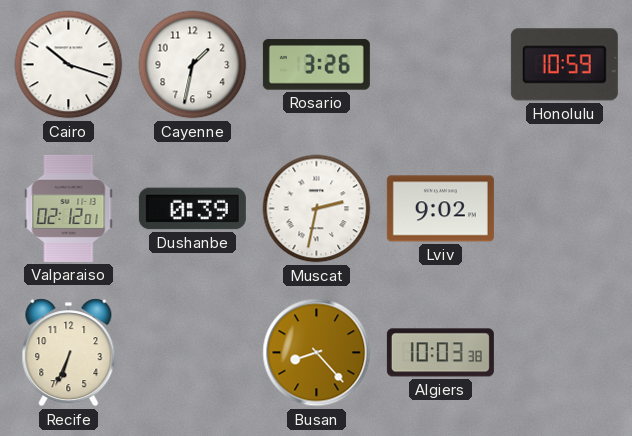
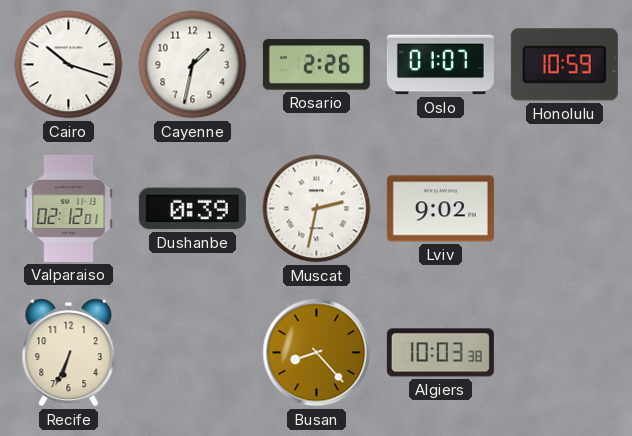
Rosario: 3:26 -> 2:26
Oslo: none -> 01:07
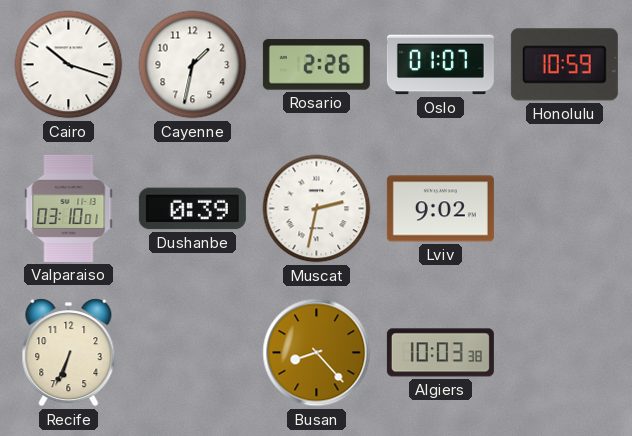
Valparaiso: 02:12 -> 03:10
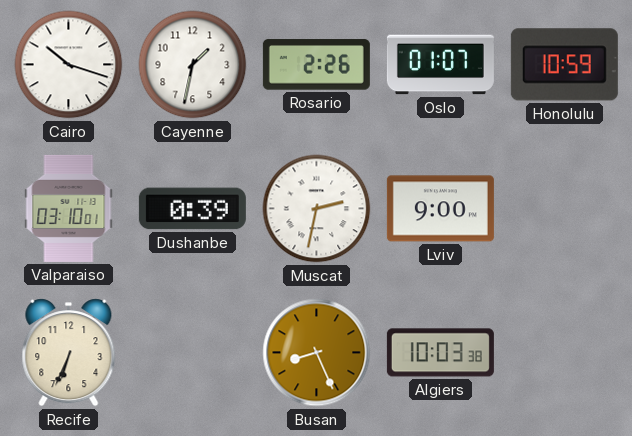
Lviv: 9:02 -> 9:00
Busan: 8:23 -> 8:26
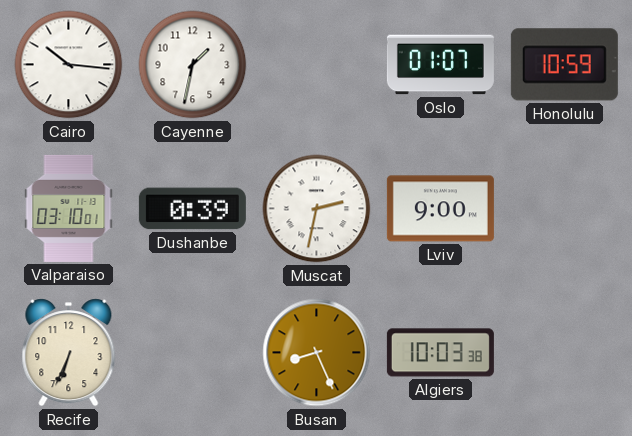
Cairo: 10:18 -> 10:16
Rosario: 2:26 -> none
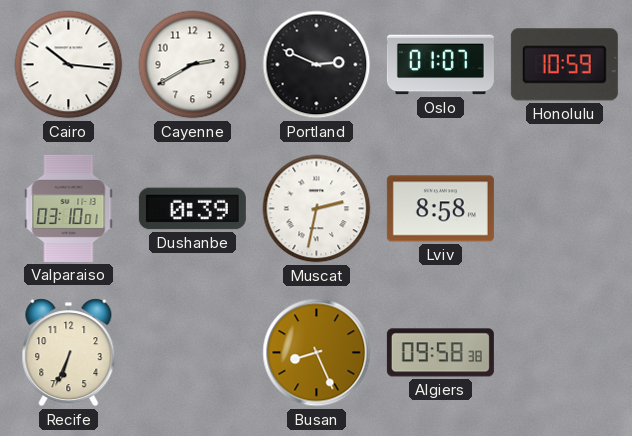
Cayenne: 1:32 -> 2:40
Portland: none -> 2:49
Lviv: 9:00 -> 8:58
Algiers: 10:03 -> 09:58
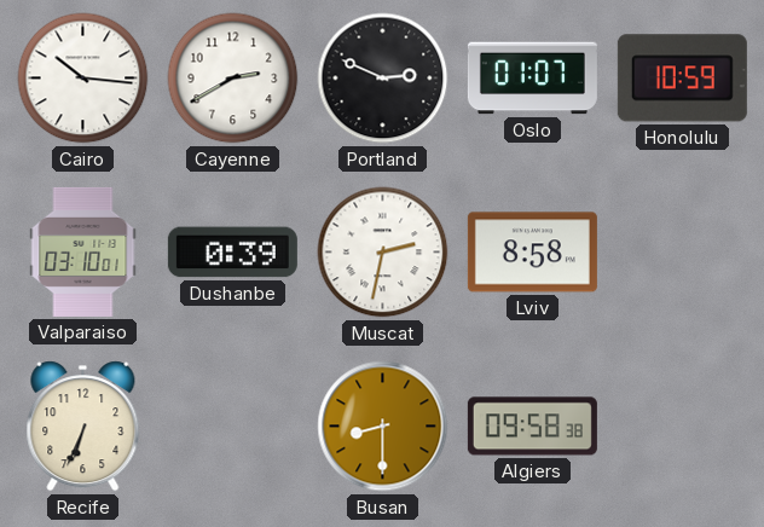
Busan: 8:26 -> 8:30
